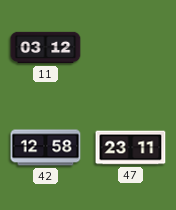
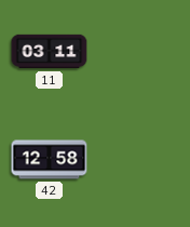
11: 03:12 -> 03:11
47: 23:11 -> none
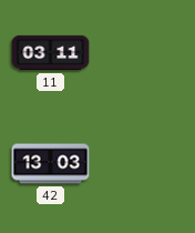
42: 12:58 -> 13:03
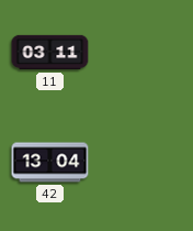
42: 13:03 -> 13:04
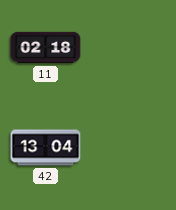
11: 03:11 -> 02:18
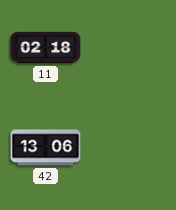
42: 13:04 -> 13:06
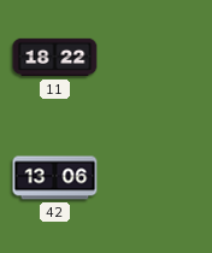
11: 02:18 -> 18:22
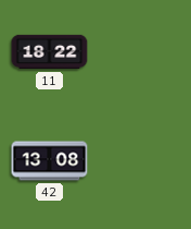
42: 13:06 -> 13:08
